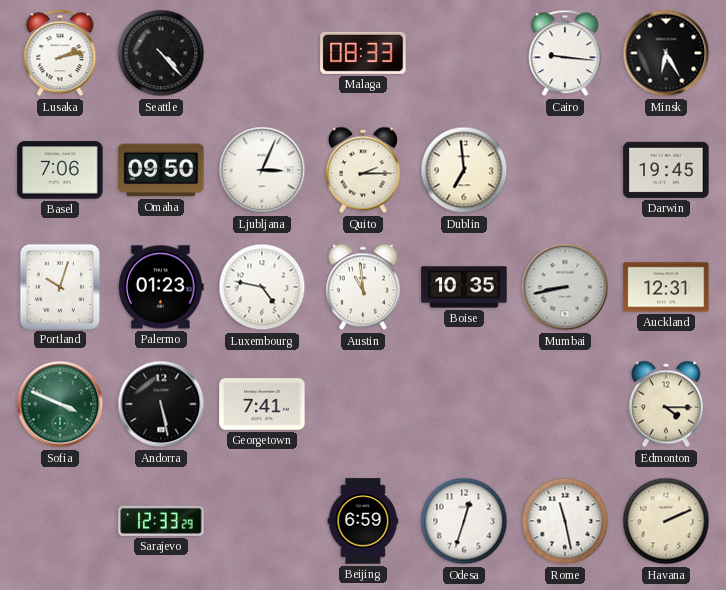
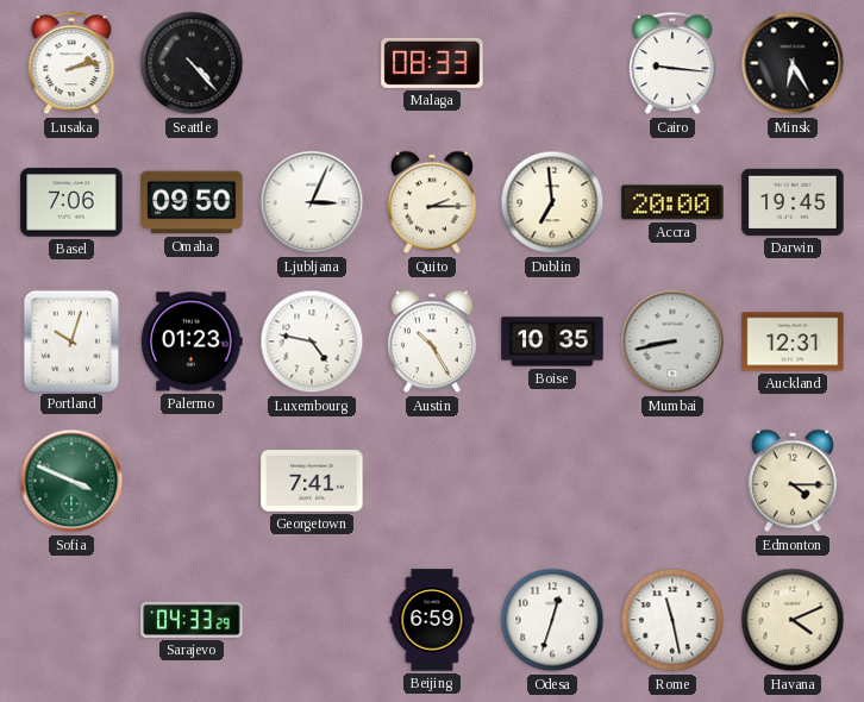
Accra: none -> 20:00
Austin: 10:59 -> 10:25
Andorra: 5:28 -> none
Sarajevo: 12:33 -> 04:33
Havana: 2:11 -> 4:11
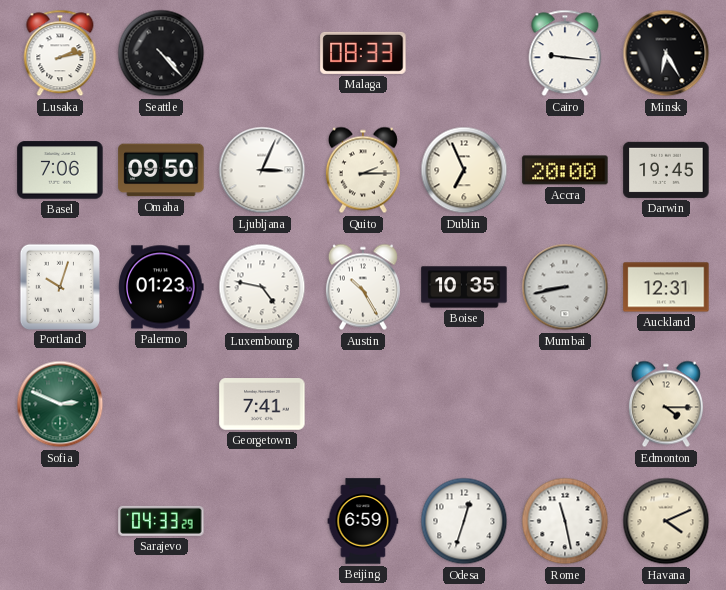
Dublin: 6:59 -> 6:56
Sofia: 3:49 -> 2:49
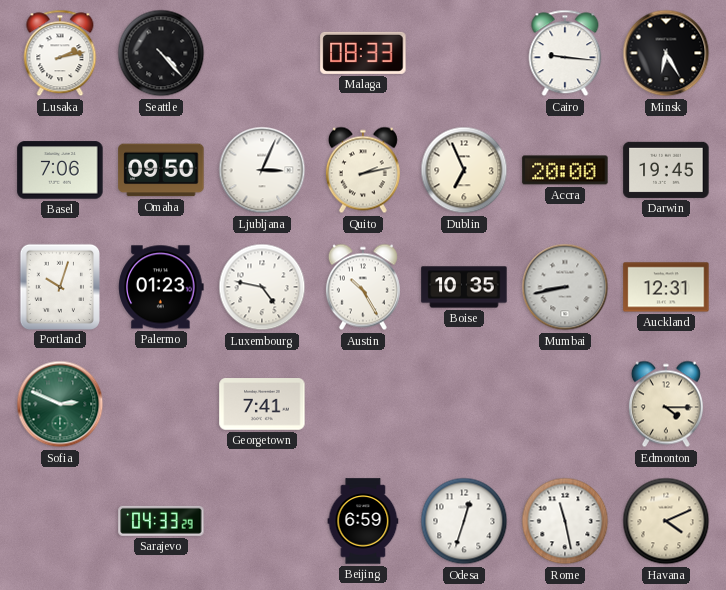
Quito: 2:15 -> 2:13
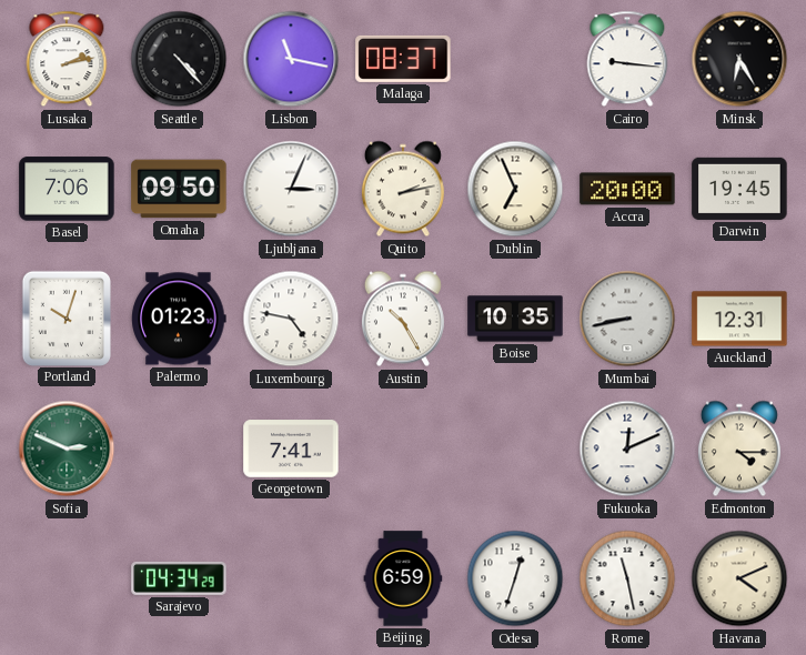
Lisbon: none -> 11:17
Malaga: 08:33 -> 08:37
Fukuoka: none -> 12:11
Sarajevo: 04:33 -> 04:34
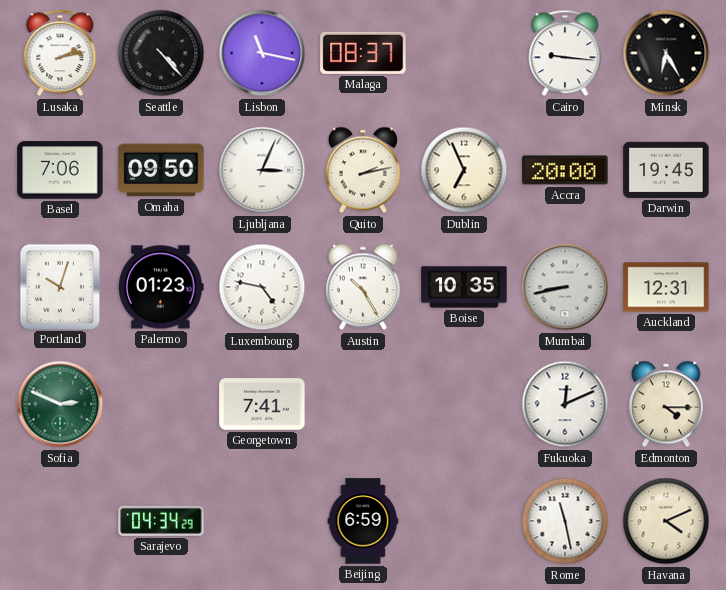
Odesa: 12:33 -> none
